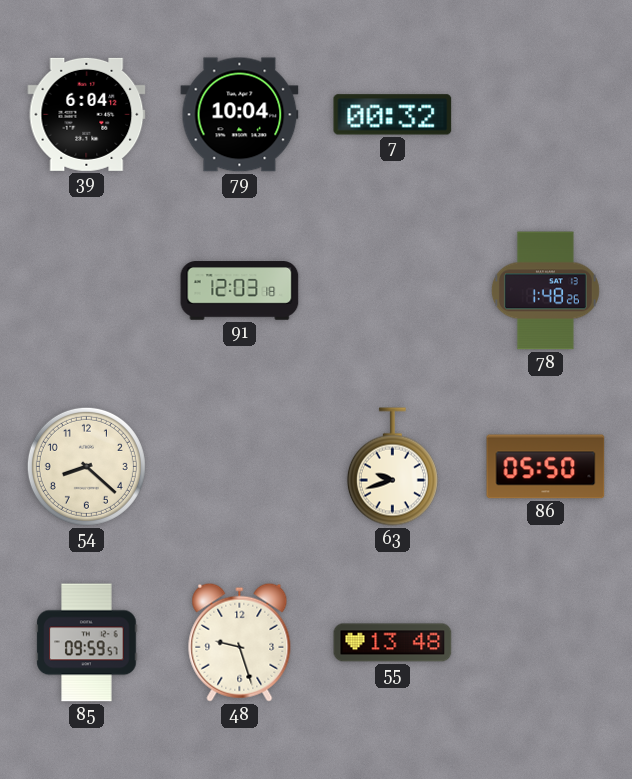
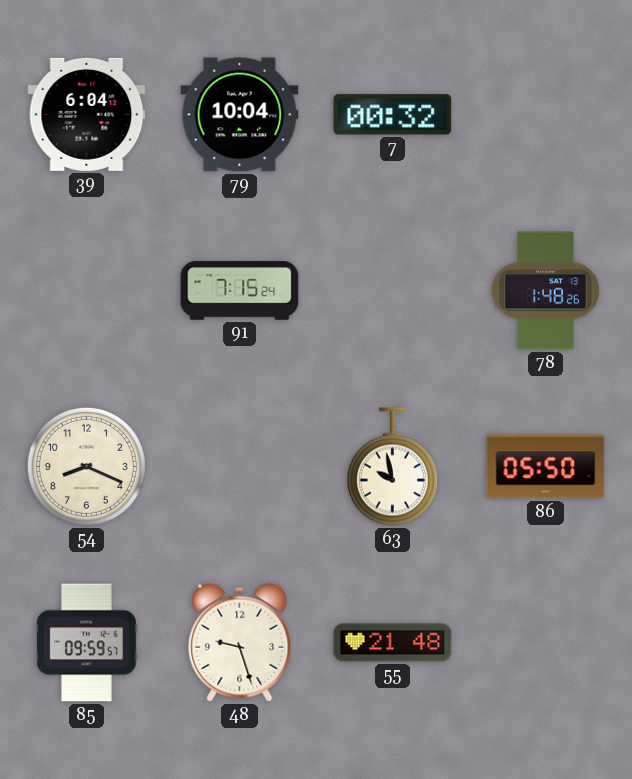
91: 12:03 -> 7:15
54: 8:22 -> 8:19
63: 9:42 -> 9:58
55: 13:48 -> 21:48
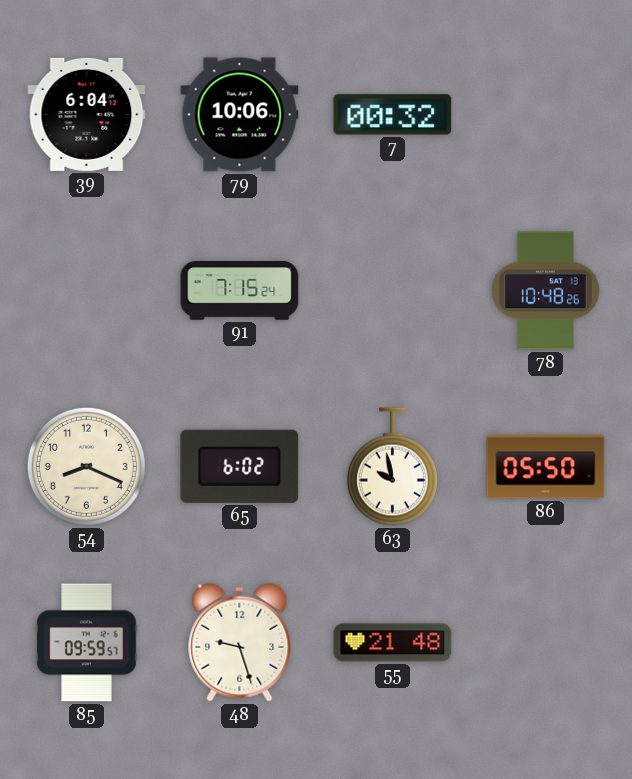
79: 10:04 -> 10:06
78: 1:48 -> 10:48
65: none -> 6:02
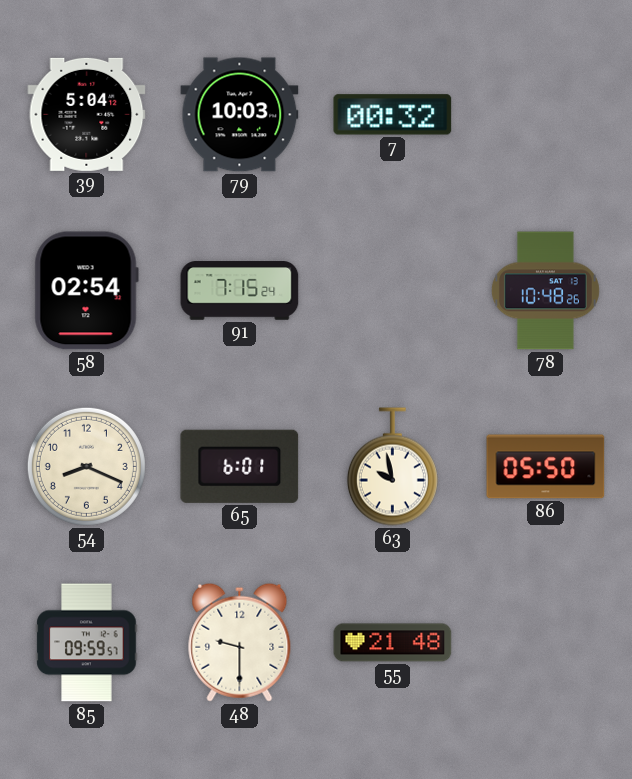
39: 6:04 -> 5:04
79: 10:06 -> 10:03
58: none -> 02:54
65: 6:02 -> 6:01
48: 9:27 -> 9:30
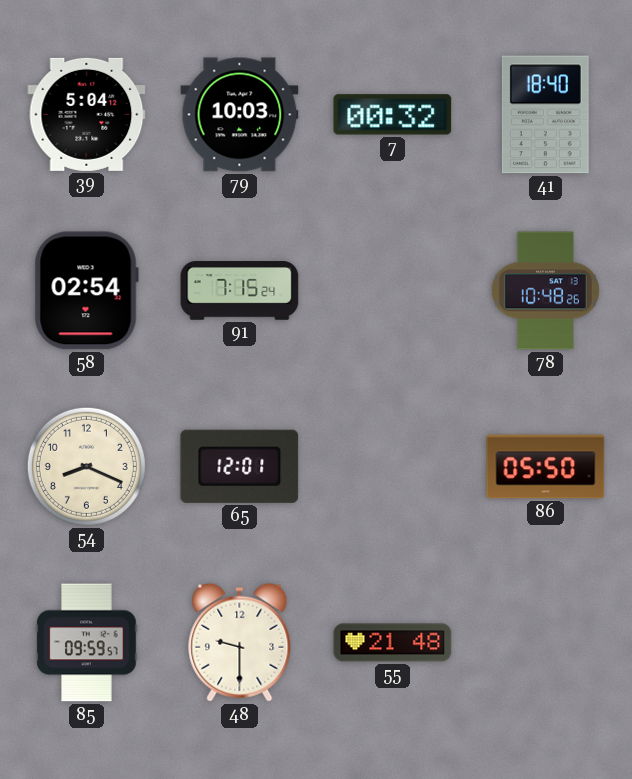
41: none -> 18:40
65: 6:01 -> 12:01
63: 9:58 -> none
